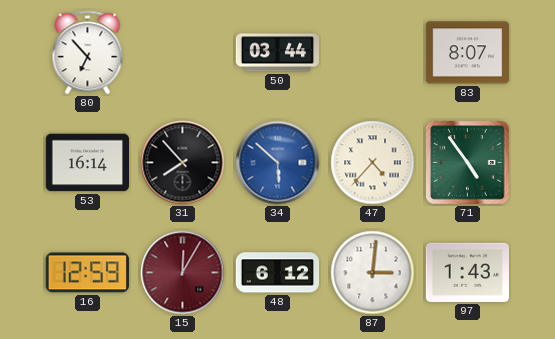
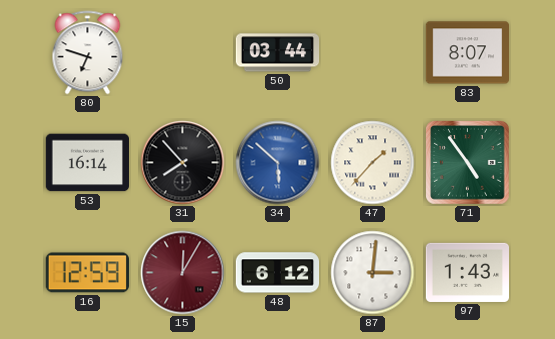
80: 6:53 -> 6:48
47: 4:37 -> 1:37
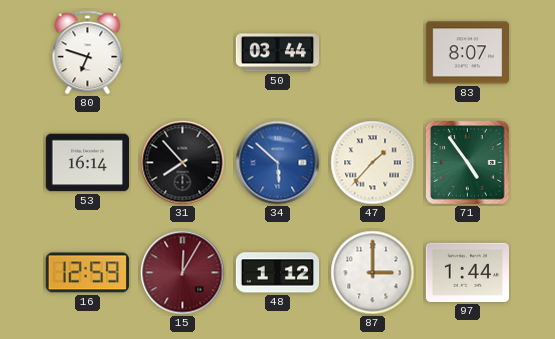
48: 6:12 -> 1:12
87: 3:01 -> 3:00
97: 1:43 -> 1:44
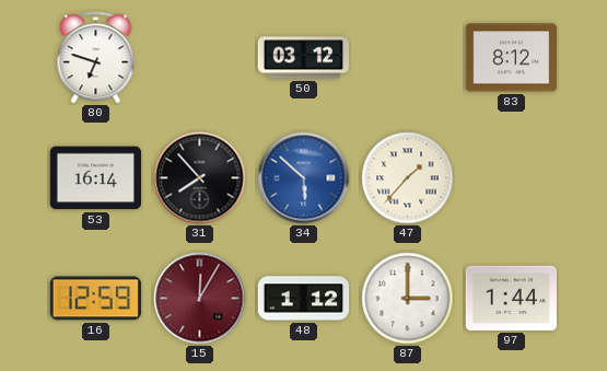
50: 03:44 -> 03:12
83: 8:07 -> 8:12
71: 4:54 -> none
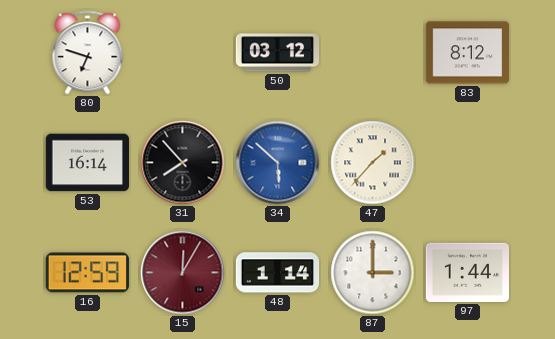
48: 1:12 -> 1:14
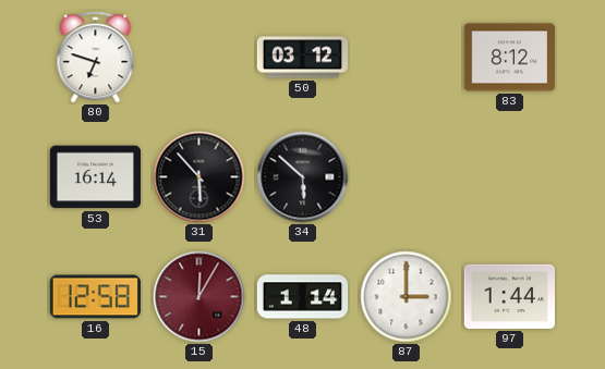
31: 7:53 -> 5:53
34 dial: blue -> black
47: 1:37 -> none
16: 12:59 -> 12:58
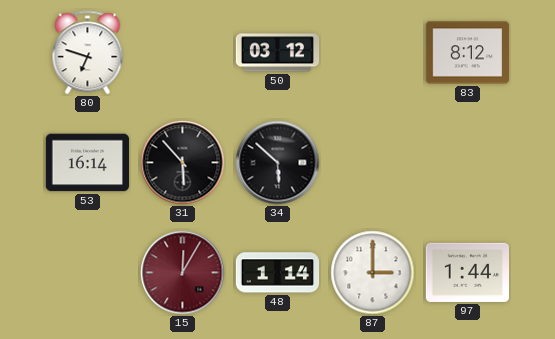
16: 12:58 -> none
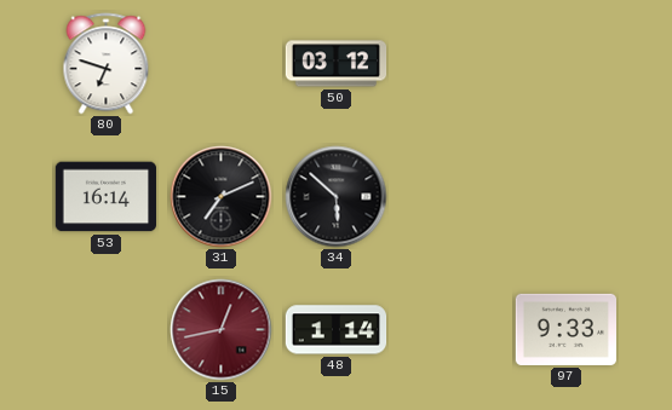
83: 8:12 -> none
31: 5:53 -> 7:11
15: 12:05 -> 12:43
87: 3:00 -> none
97: 1:44 -> 9:33
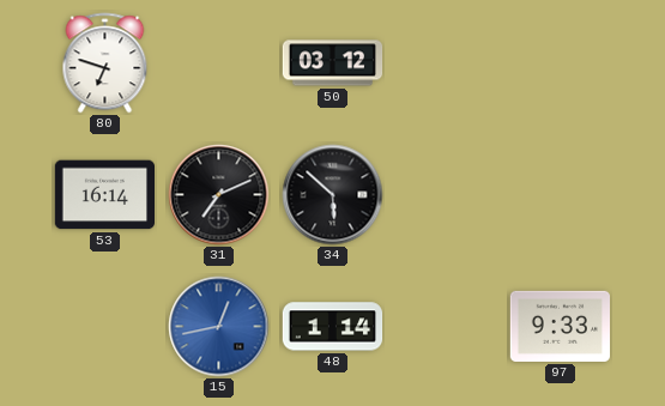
15 dial: burgundy -> blue
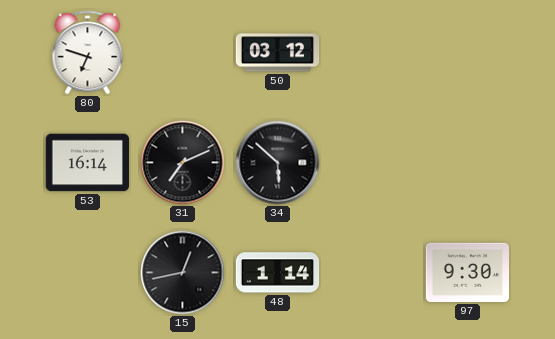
15 dial: blue -> black
97: 9:33 -> 9:30
